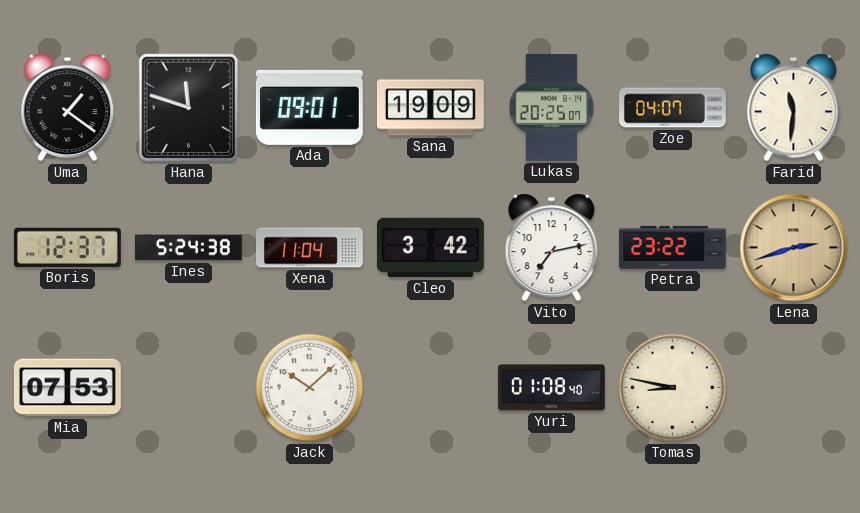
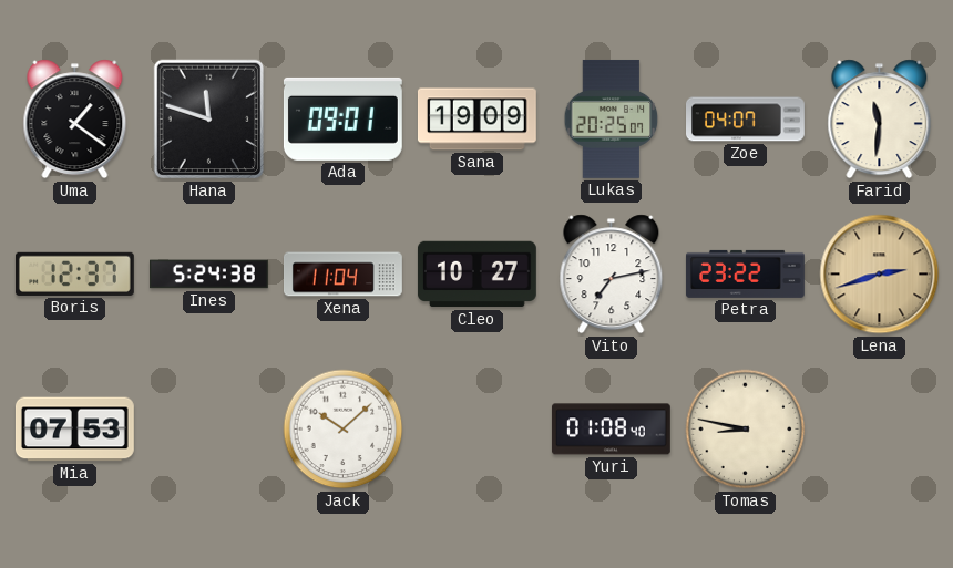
Cleo: 3:42 -> 10:27
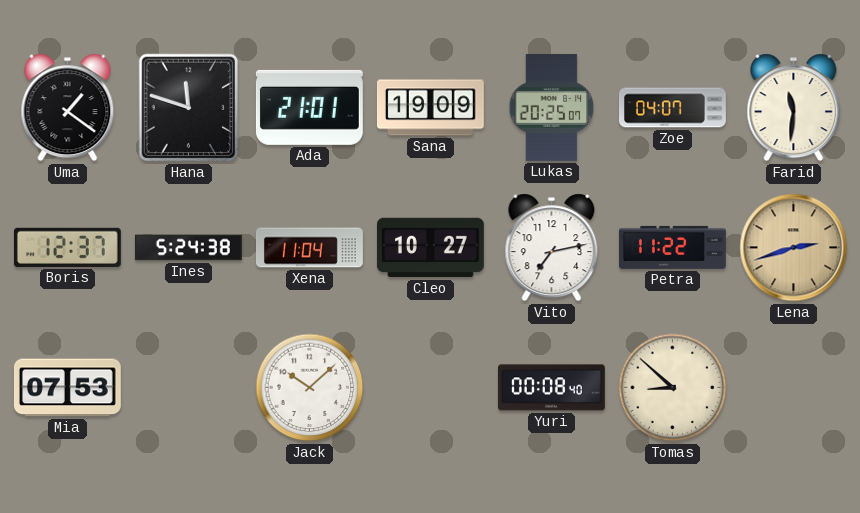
Ada: 09:01 -> 21:01
Petra: 23:22 -> 11:22
Yuri: 01:08 -> 00:08
Tomas: 8:47 -> 8:52
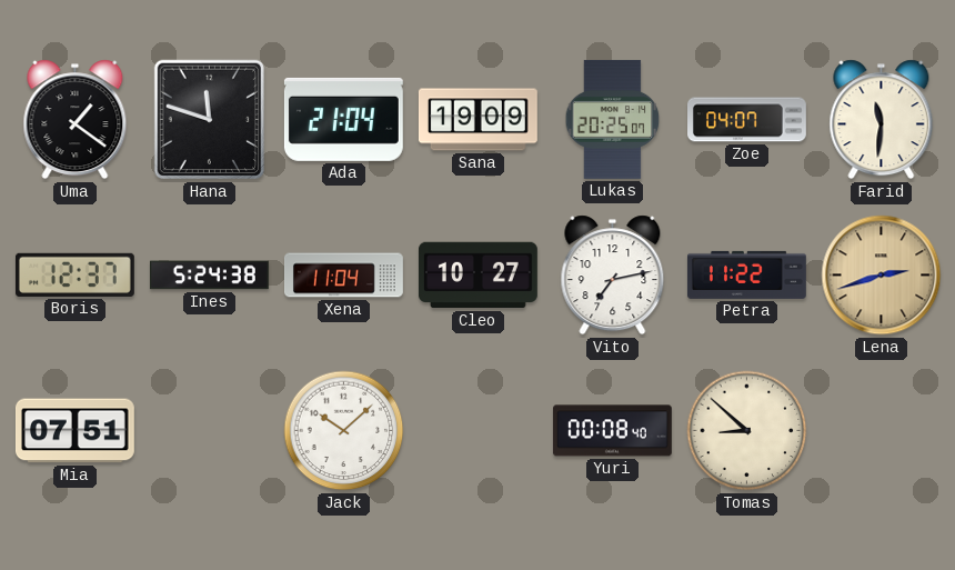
Ada: 21:01 -> 21:04
Mia: 07:53 -> 07:51
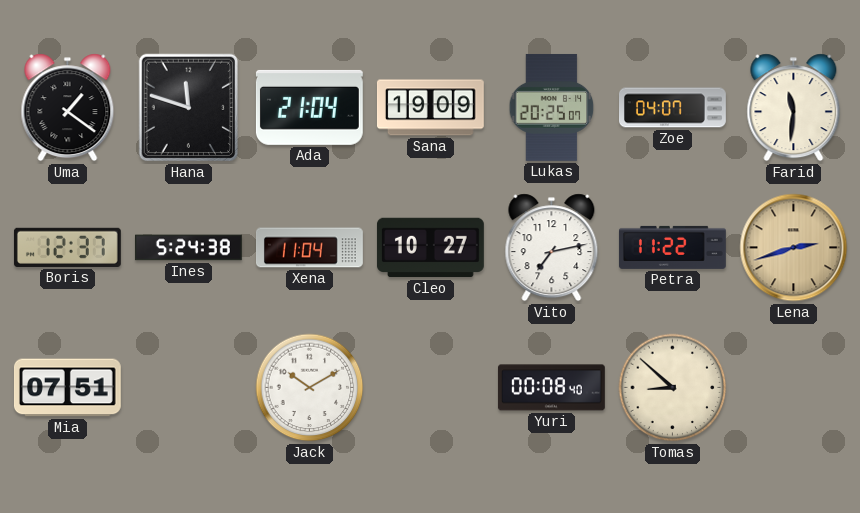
Jack: 10:08 -> 10:10
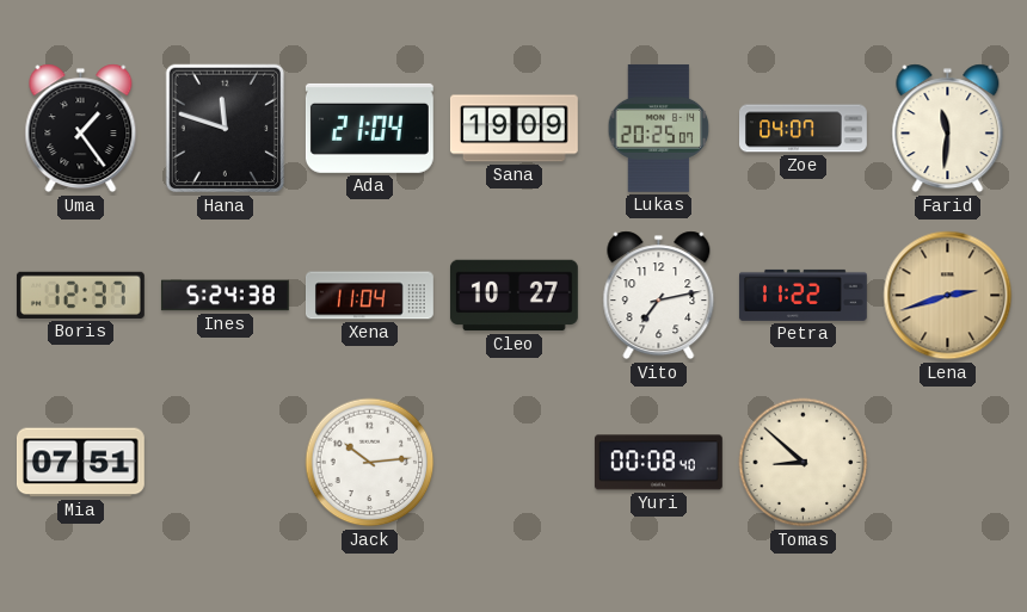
Uma: 1:21 -> 1:24
Jack: 10:10 -> 10:14
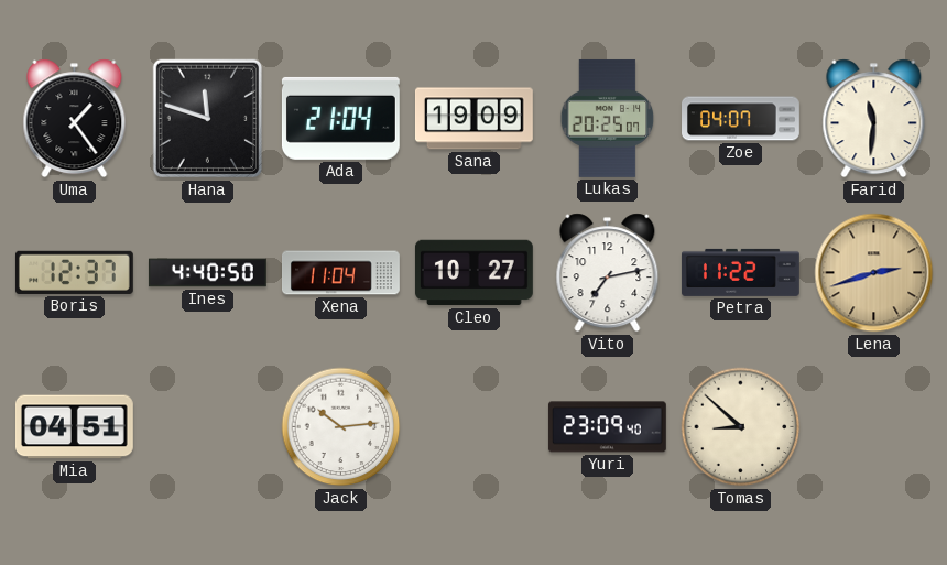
Ines: 5:24 -> 4:40
Mia: 07:51 -> 04:51
Yuri: 00:08 -> 23:09
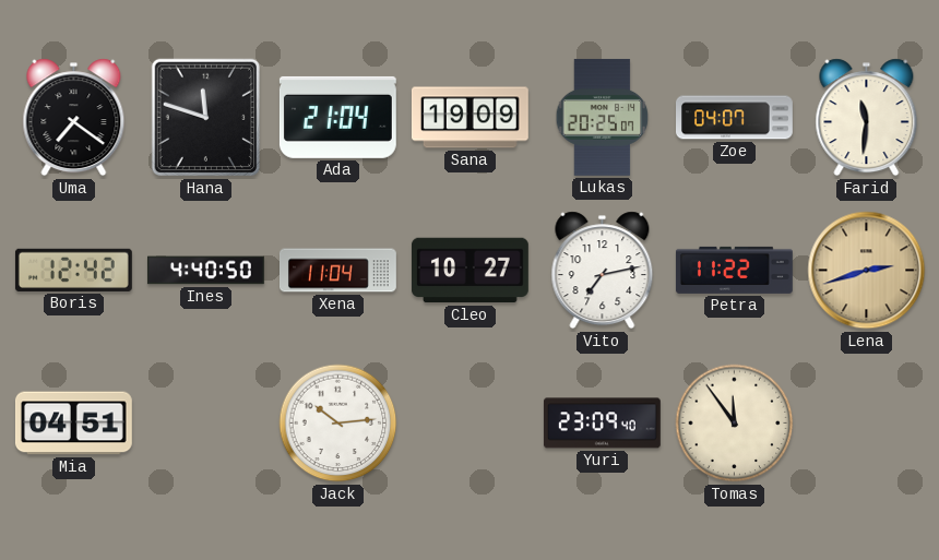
Uma: 1:24 -> 7:21
Boris: 12:37 -> 12:42
Tomas: 8:52 -> 11:54
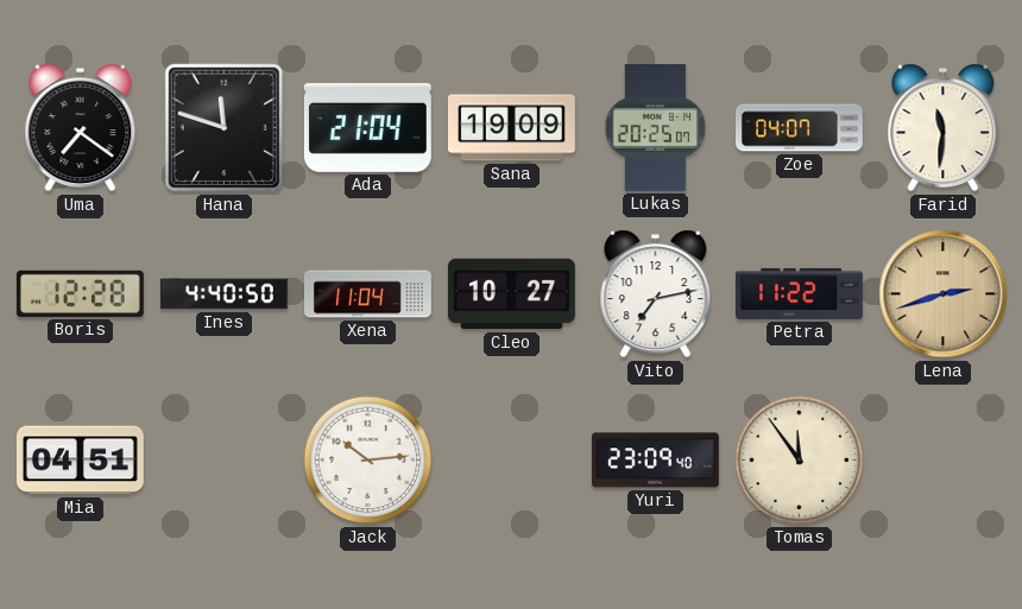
Boris: 12:42 -> 12:28
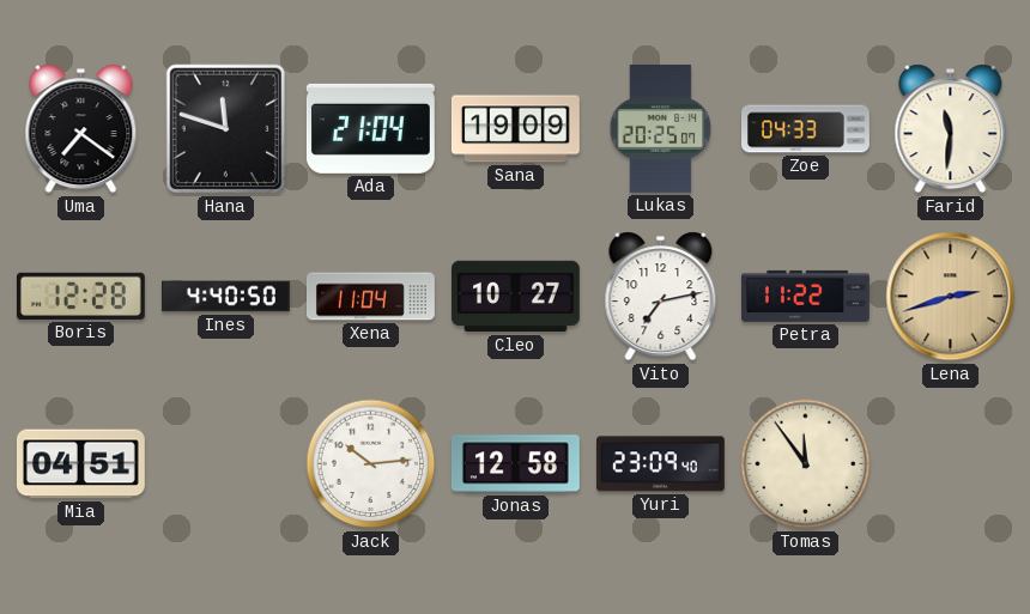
Zoe: 04:07 -> 04:33
Jonas: none -> 12:58
